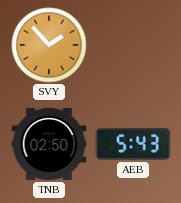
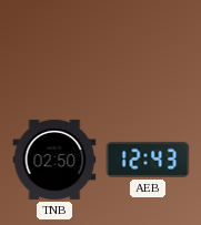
SVY: 1:53 -> none
AEB: 5:43 -> 12:43
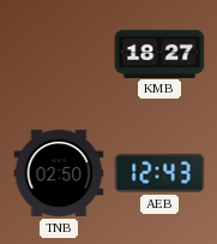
KMB: none -> 18:27
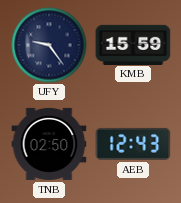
UFY: none -> 9:24
KMB: 18:27 -> 15:59
